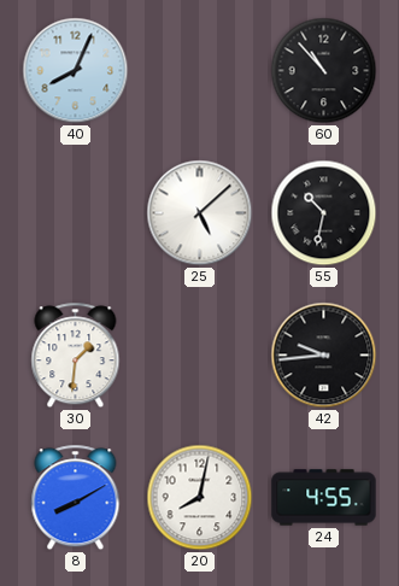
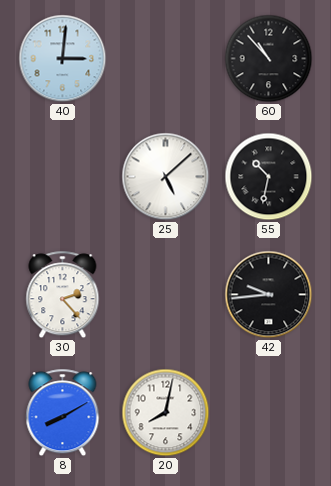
40: 8:04 -> 3:01
30: 1:31 -> 2:23
24: 4:55 -> none
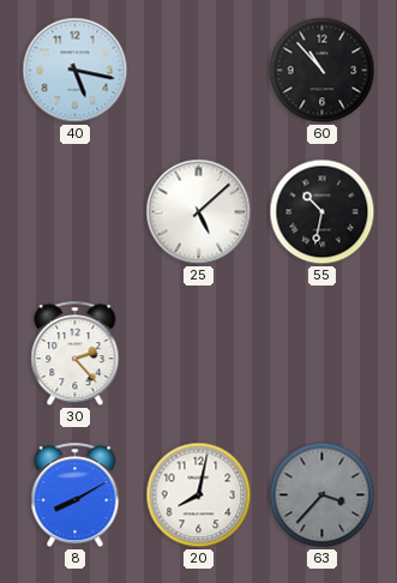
40: 3:01 -> 5:17
42: 9:44 -> none
63: none -> 3:37
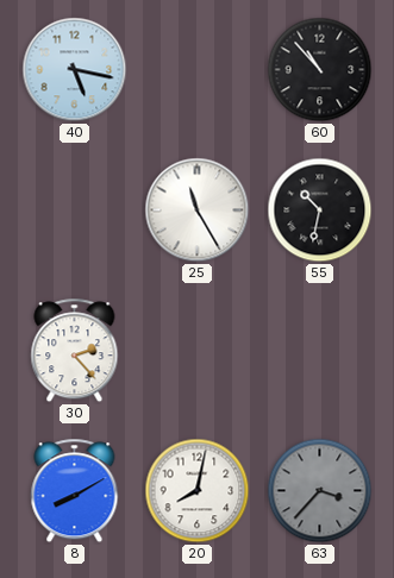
25: 5:08 -> 11:25
